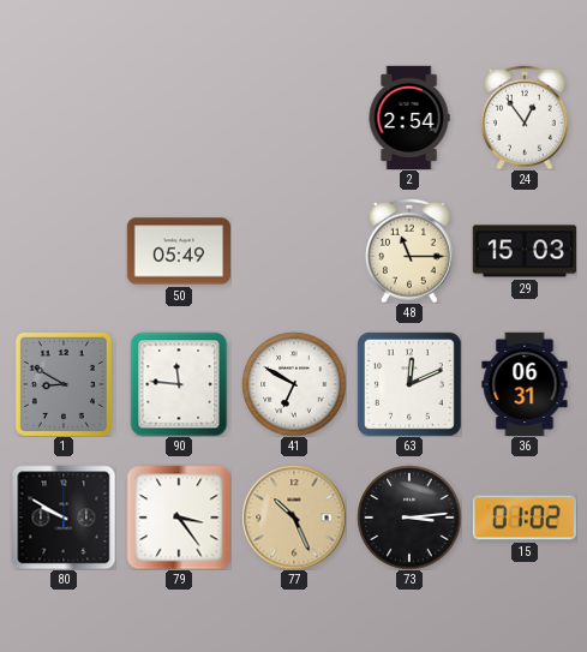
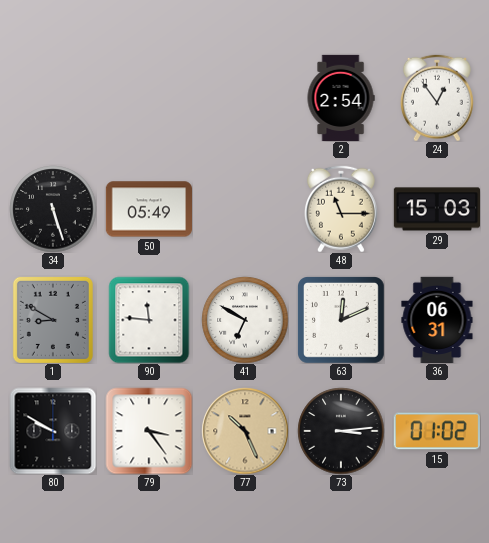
34: none -> 5:27
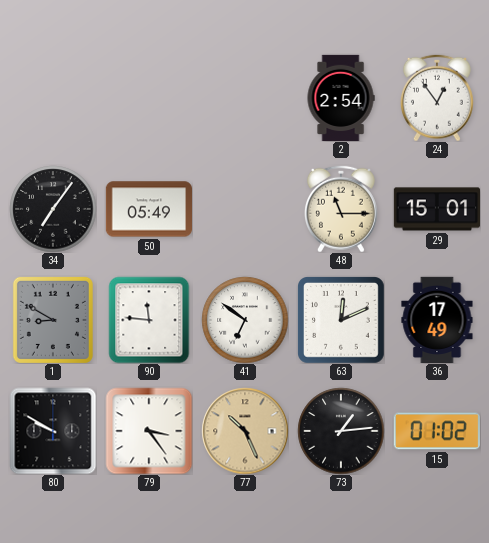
34: 5:27 -> 7:06
29: 15:03 -> 15:01
41: 6:50 -> 6:51
36: 06:31 -> 17:49
73: 3:14 -> 1:14
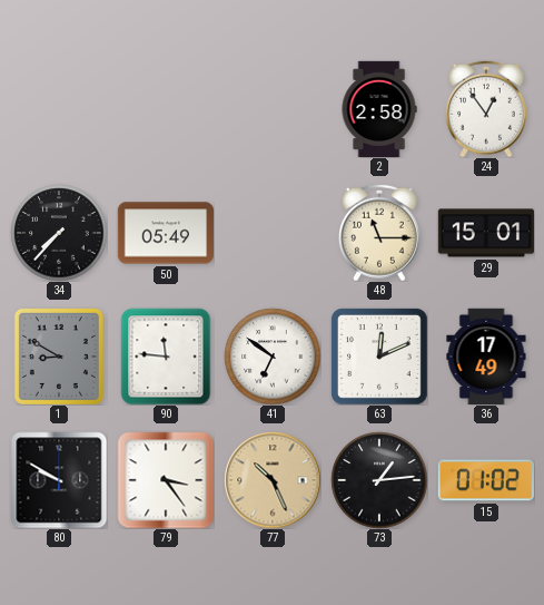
2: 2:54 -> 2:58
34: 7:06 -> 7:37
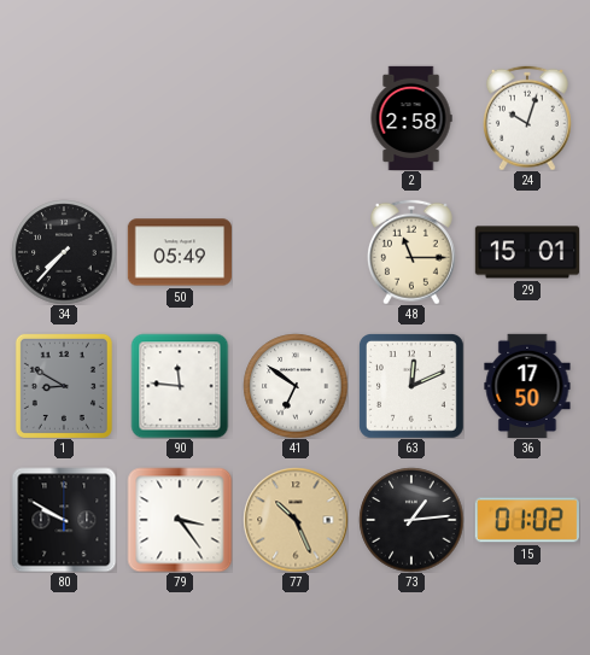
24: 12:54 -> 10:03
36: 17:49 -> 17:50
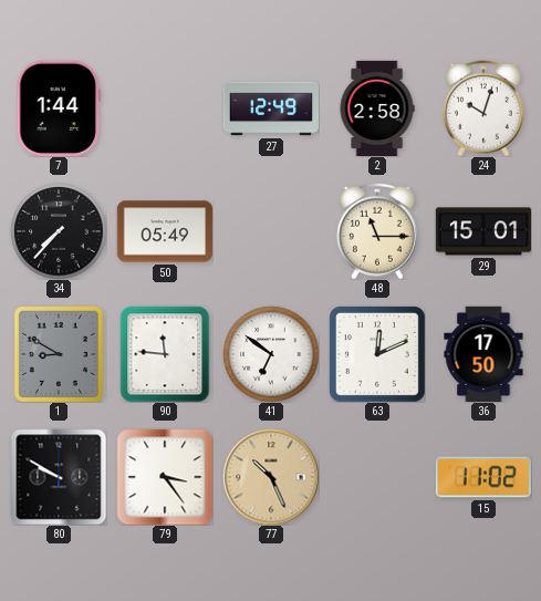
7: none -> 1:44
27: none -> 12:49
73: 1:14 -> none
15: 01:02 -> 11:02
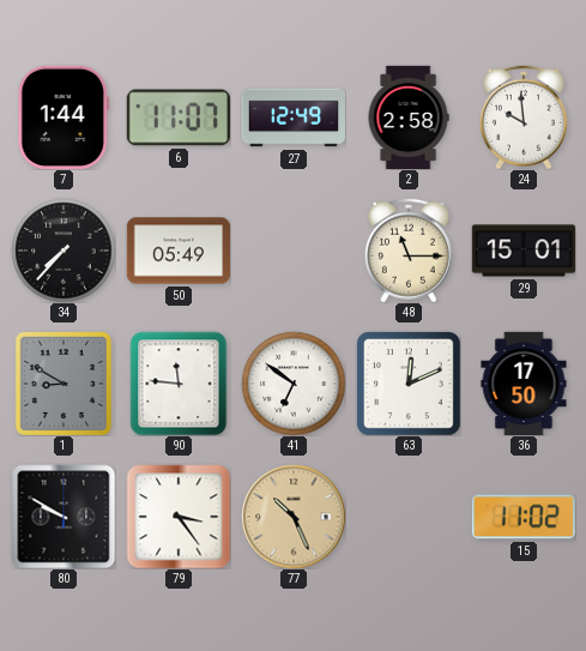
6: none -> 11:07
24: 10:03 -> 9:59
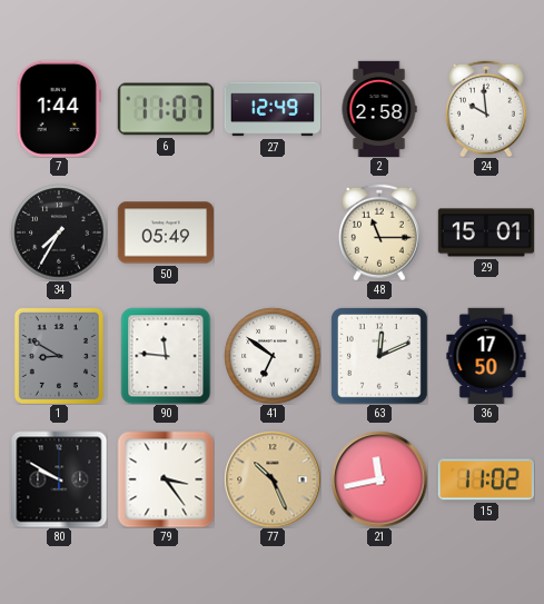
34: 7:37 -> 7:35
21: none -> 11:43
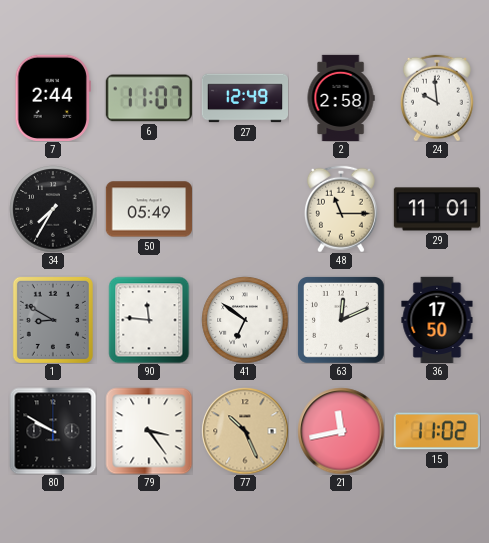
7: 1:44 -> 2:44
29: 15:01 -> 11:01
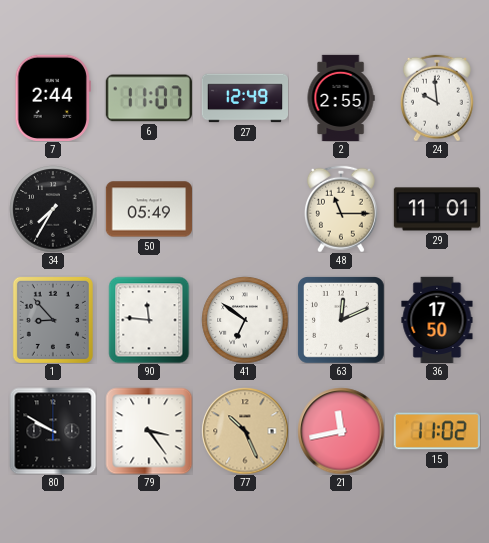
2: 2:58 -> 2:55
1: 8:50 -> 8:53
